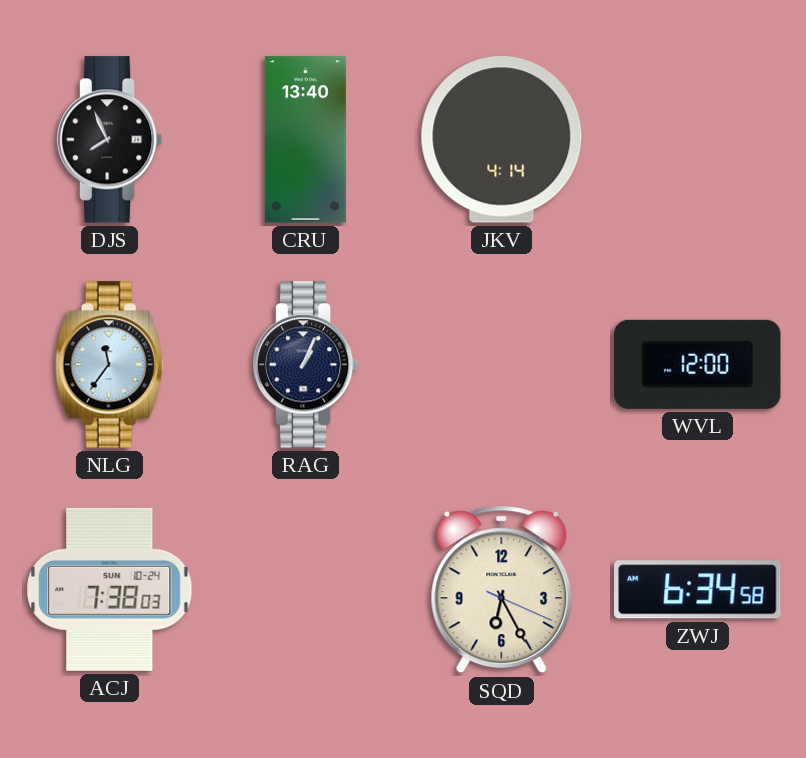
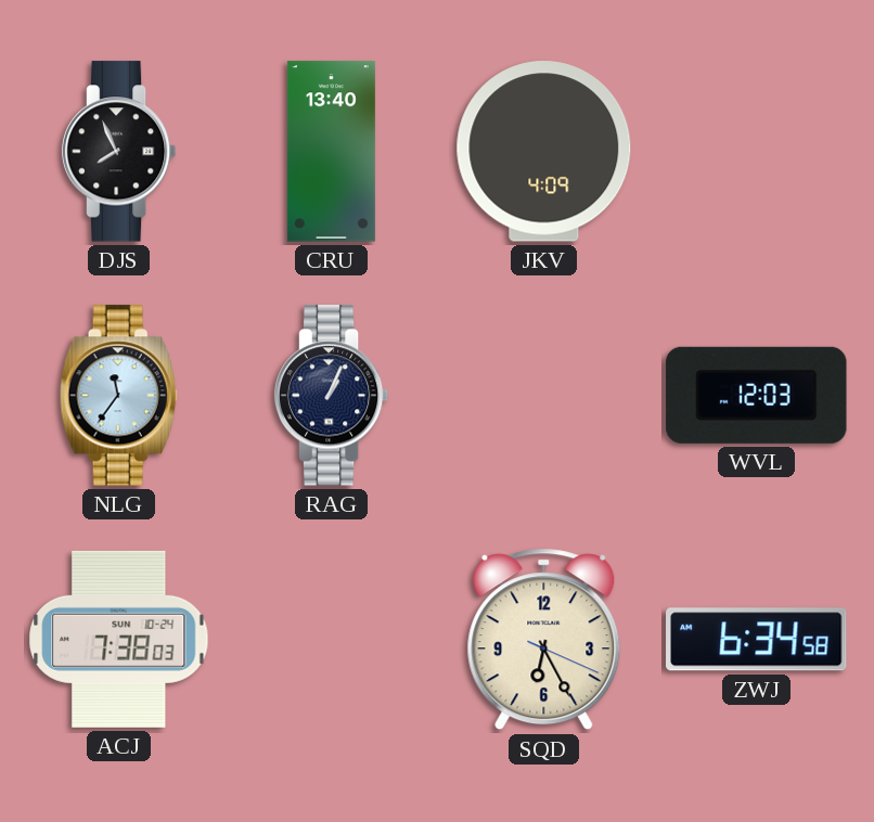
JKV: 4:14 -> 4:09
WVL: 12:00 -> 12:03
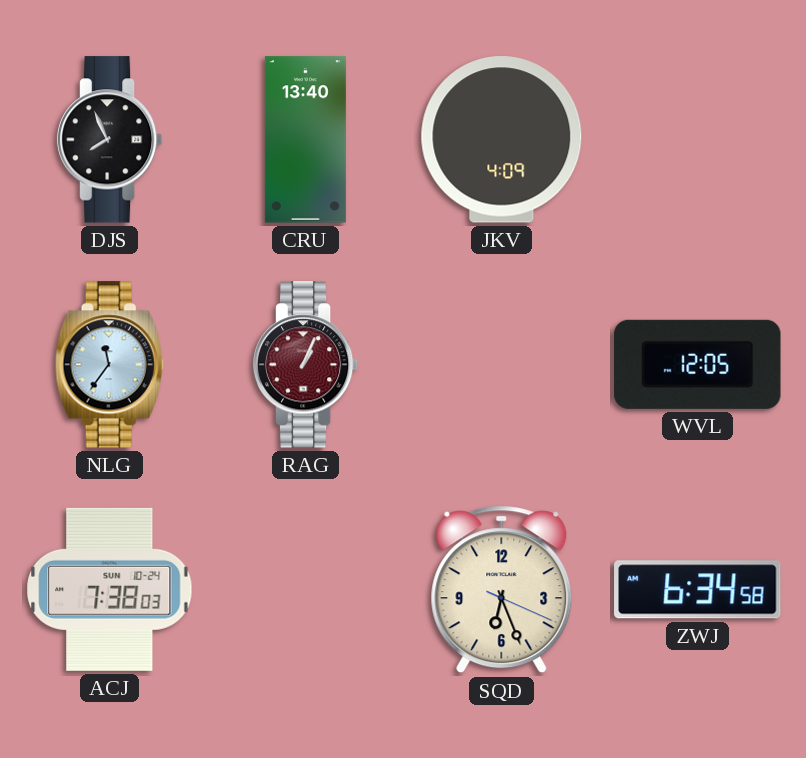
RAG dial: navy -> burgundy
WVL: 12:03 -> 12:05
SQD: 6:25 -> 6:26
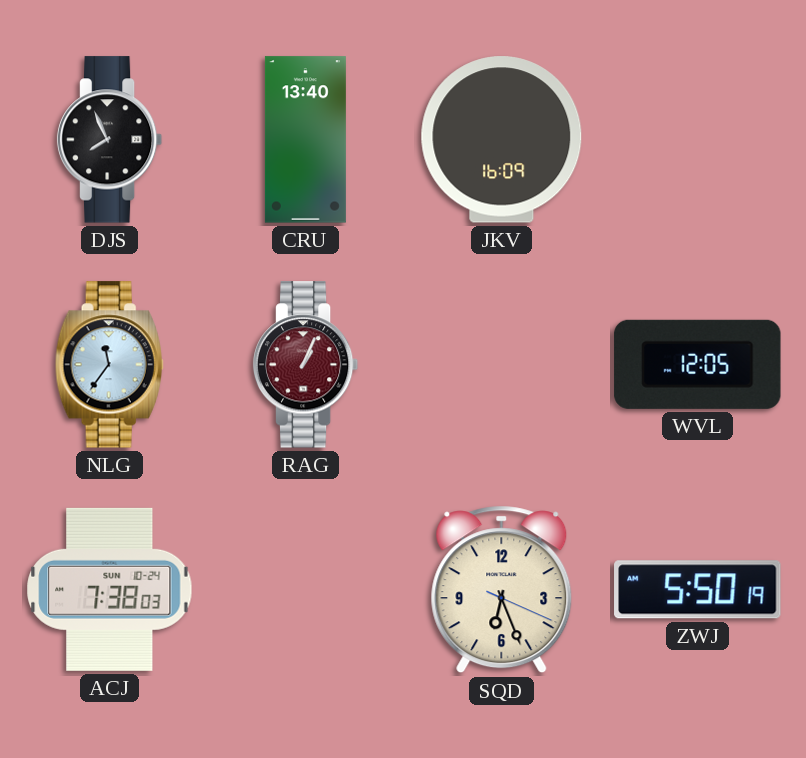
JKV: 4:09 -> 16:09
ZWJ: 6:34 -> 5:50
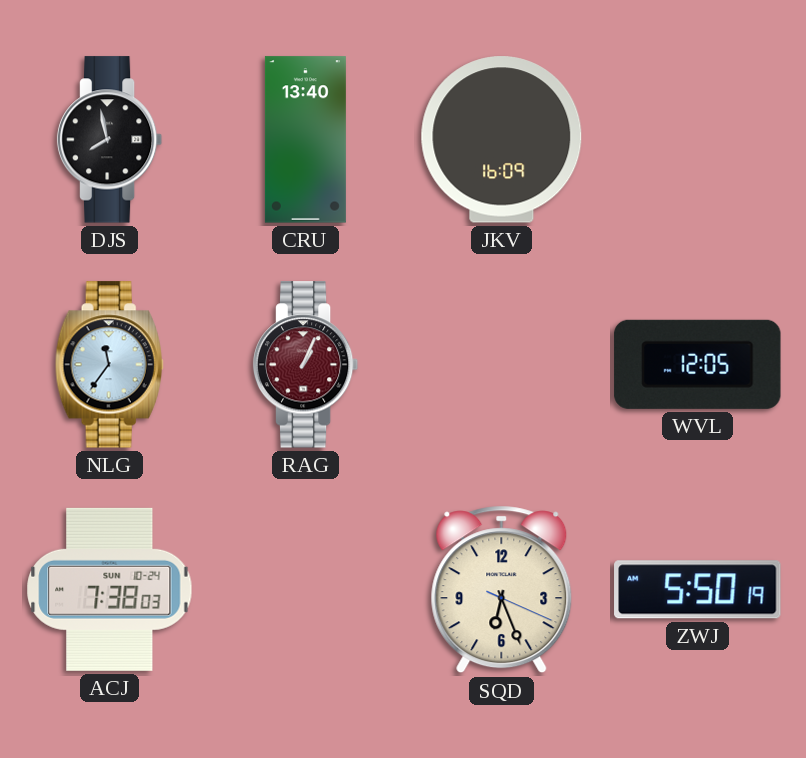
DJS: 7:56 -> 7:58
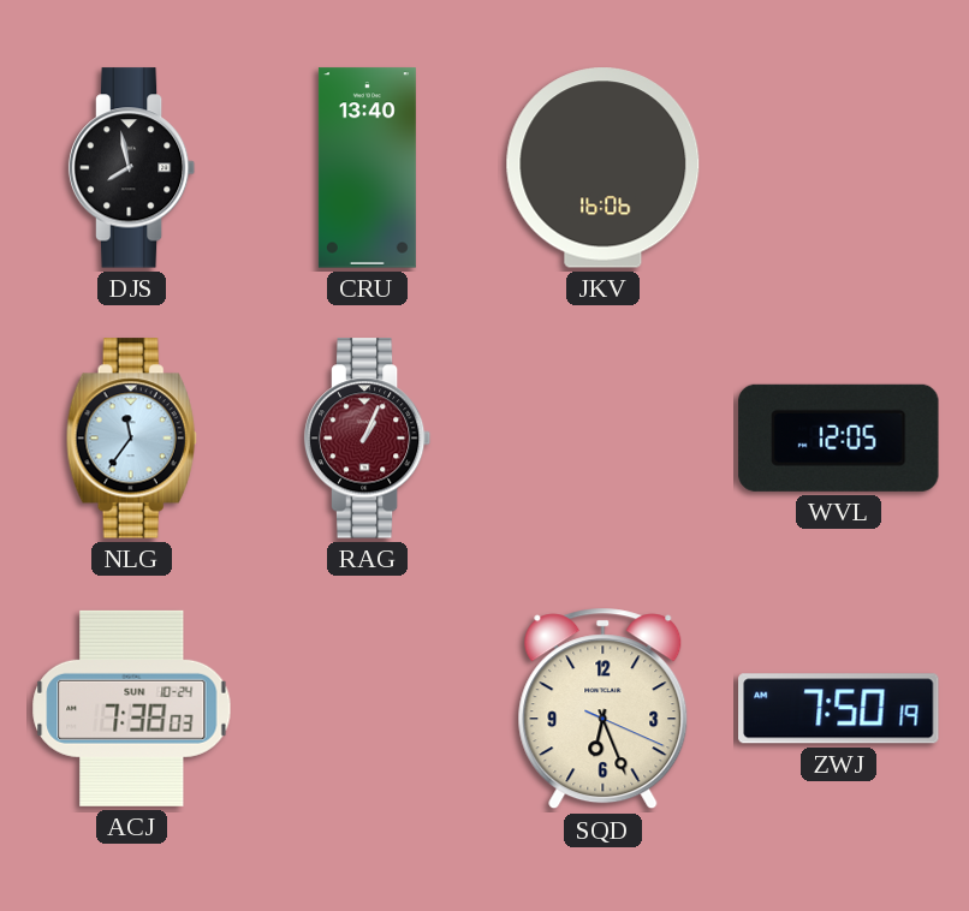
JKV: 16:09 -> 16:06
ZWJ: 5:50 -> 7:50
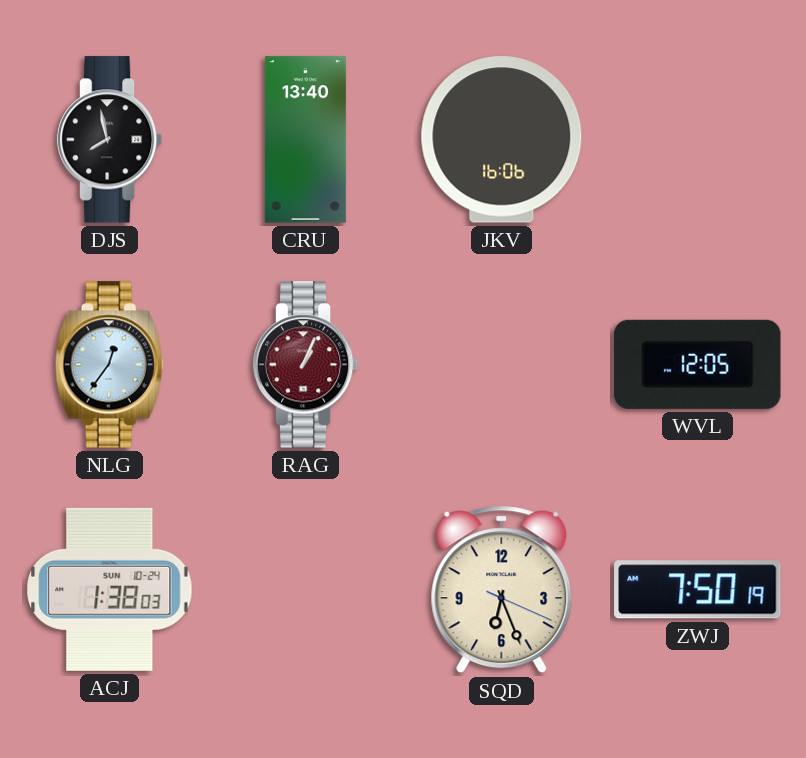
NLG: 11:36 -> 12:36
ACJ: 7:38 -> 1:38
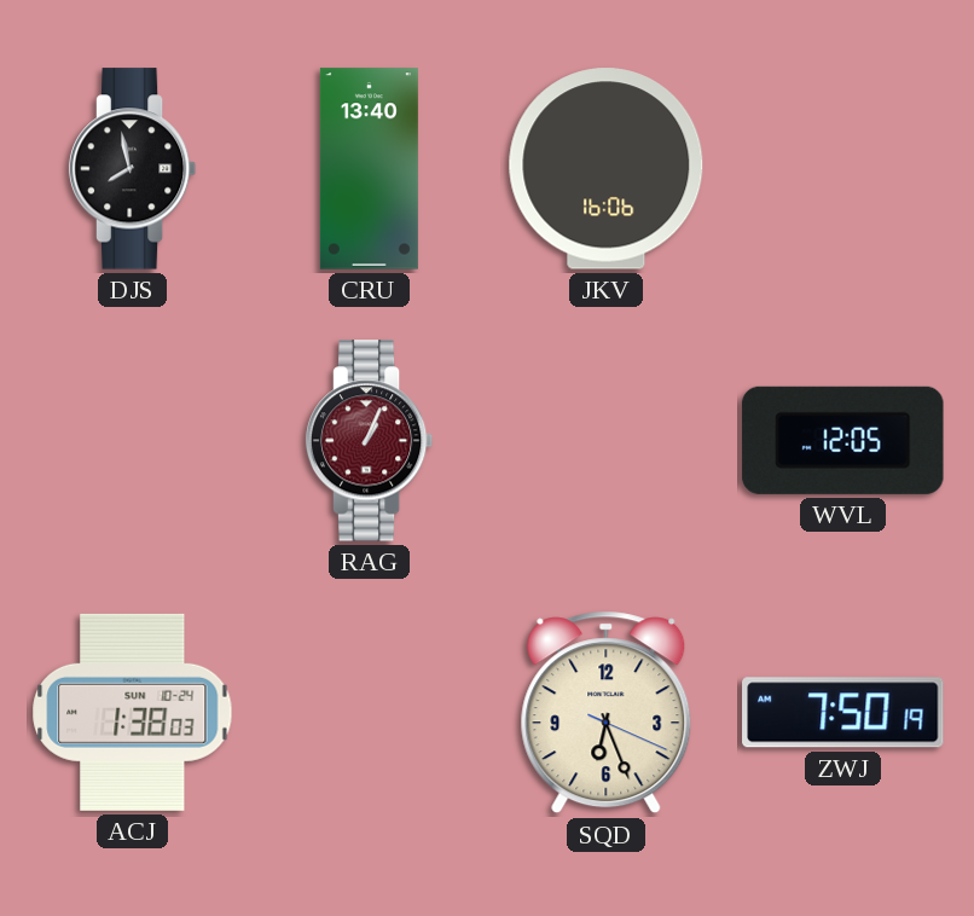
NLG: 12:36 -> none
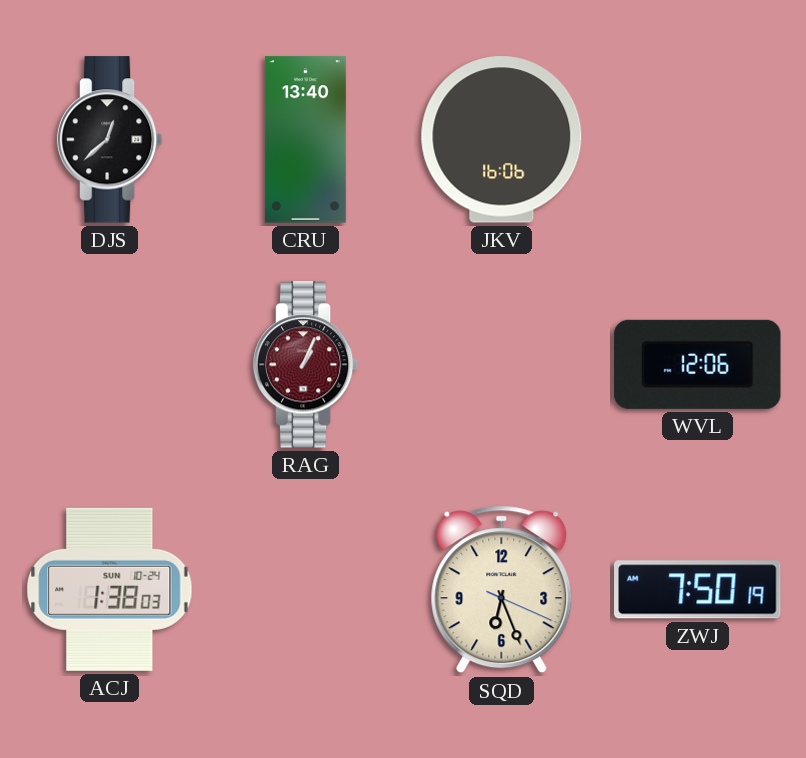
DJS: 7:58 -> 12:38
WVL: 12:05 -> 12:06
